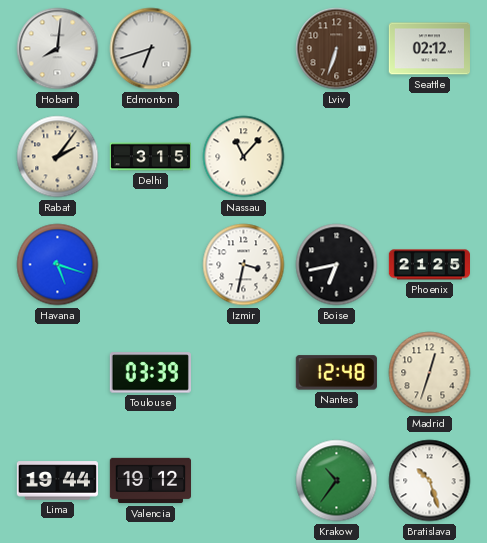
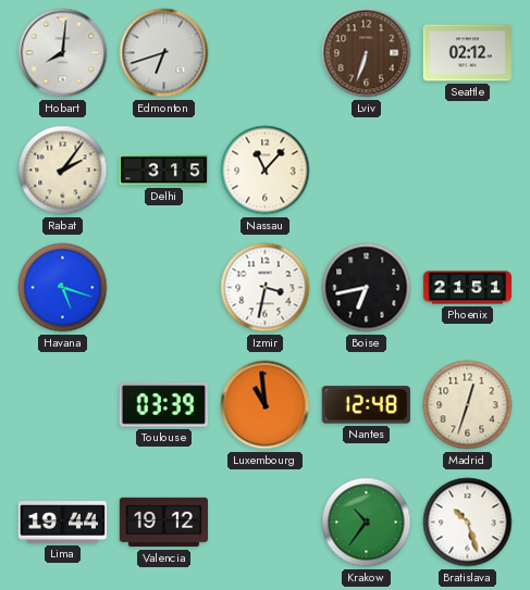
Phoenix: 21:25 -> 21:51
Luxembourg: none -> 10:59
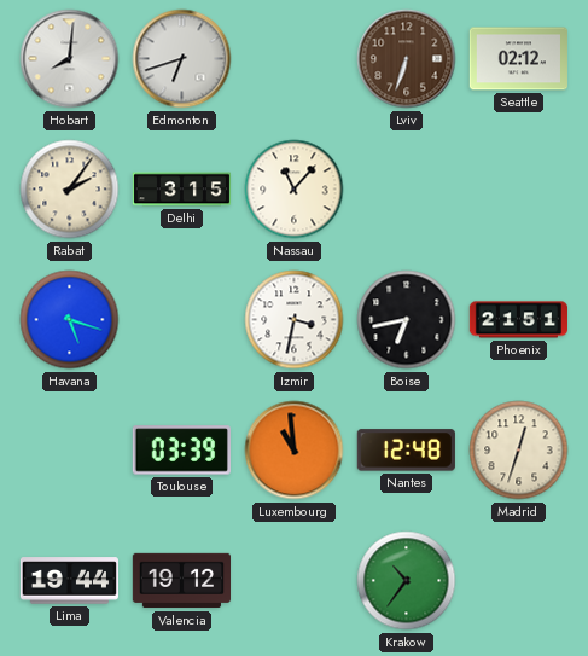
Bratislava: 10:27 -> none
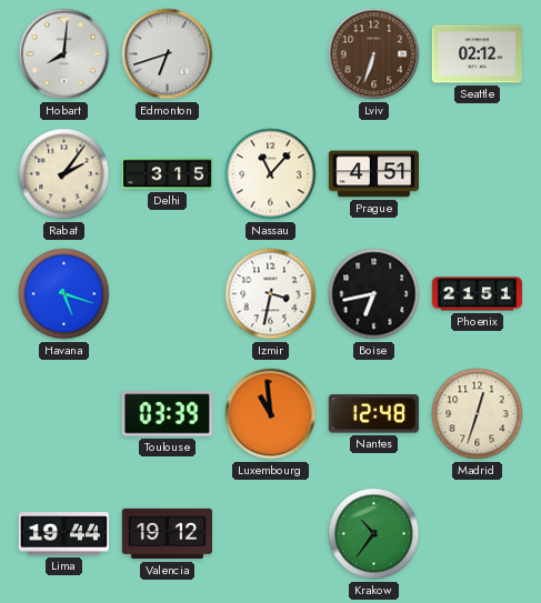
Prague: none -> 4:51
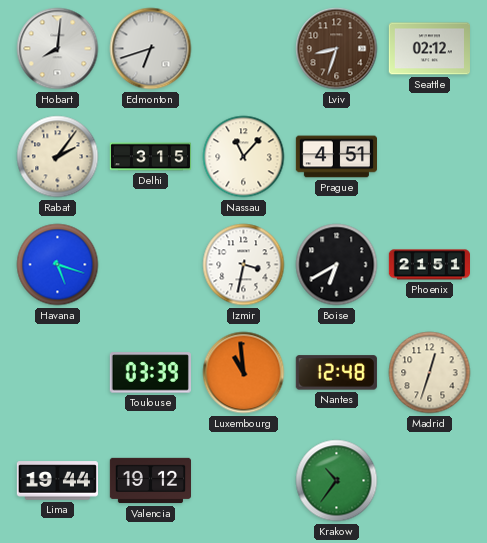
Lviv: 6:33 -> 8:33
Boise: 6:43 -> 6:40
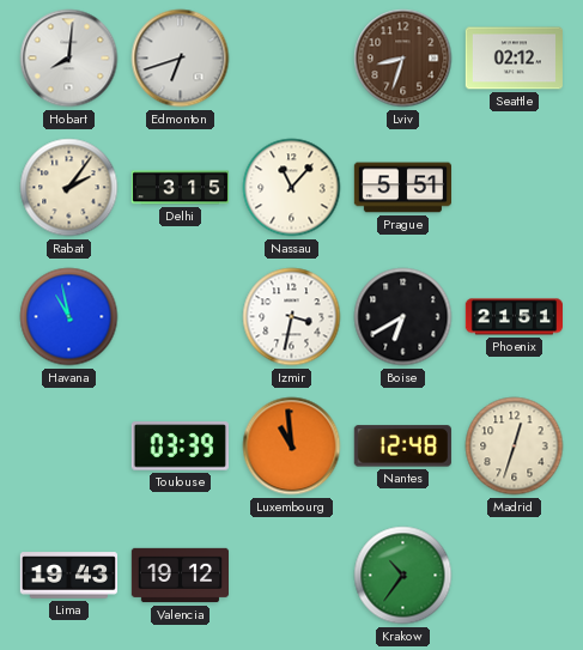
Prague: 4:51 -> 5:51
Havana: 5:18 -> 10:58
Lima: 19:44 -> 19:43
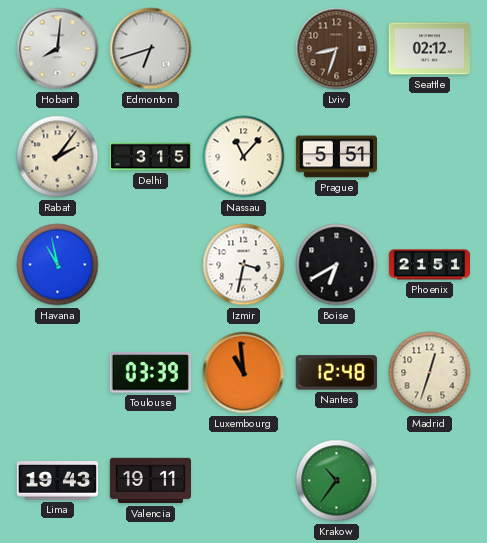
Valencia: 19:12 -> 19:11
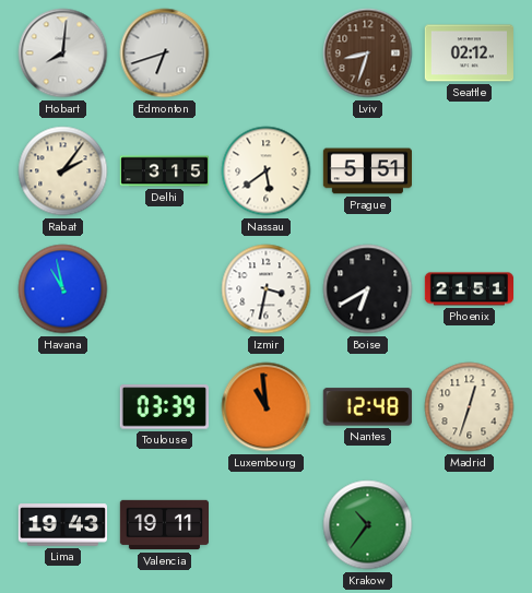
Nassau: 11:07 -> 5:39
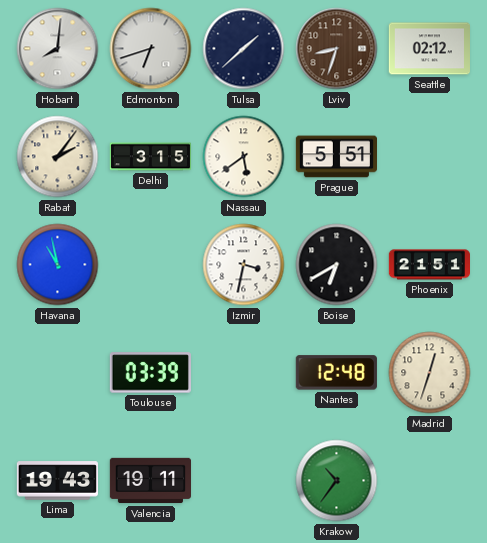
Tulsa: none -> 1:38
Luxembourg: 10:59 -> none
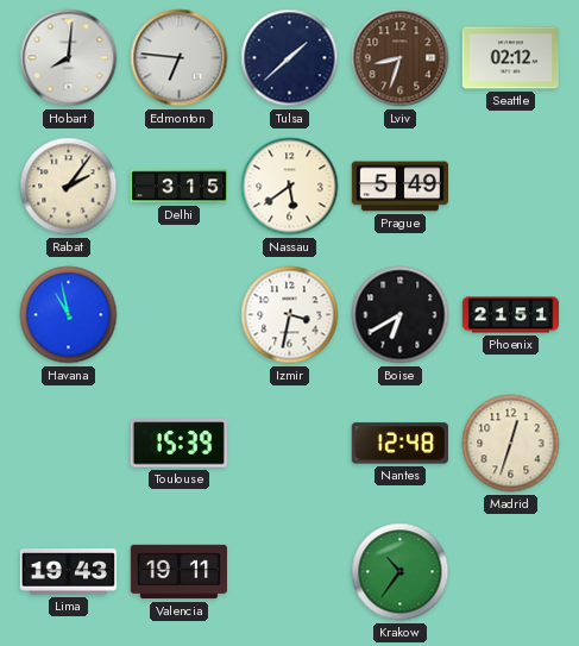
Edmonton: 6:42 -> 6:46
Prague: 5:51 -> 5:49
Toulouse: 03:39 -> 15:39
